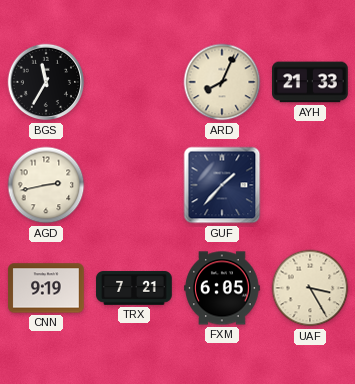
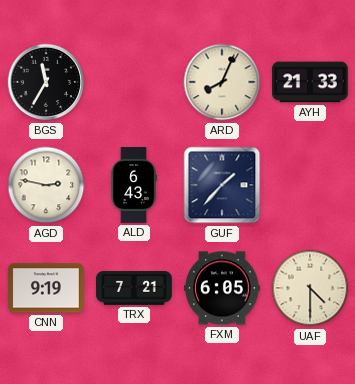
AGD: 2:43 -> 2:47
ALD: none -> 6:43
UAF: 3:25 -> 4:30
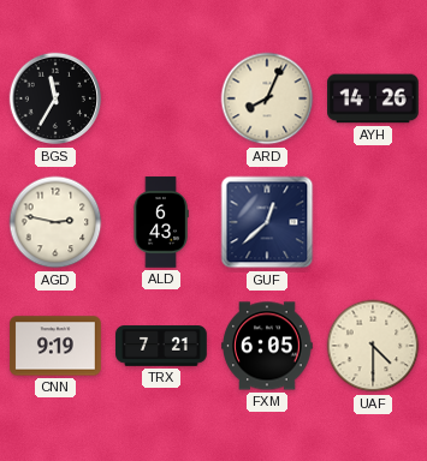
AYH: 21:33 -> 14:26
GUF: 1:37 -> 12:38
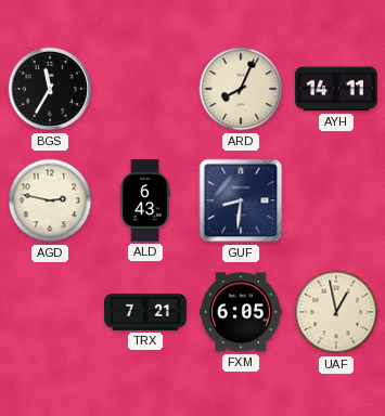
AYH: 14:26 -> 14:11
GUF: 12:38 -> 8:31
CNN: 9:19 -> none
UAF: 4:30 -> 12:58
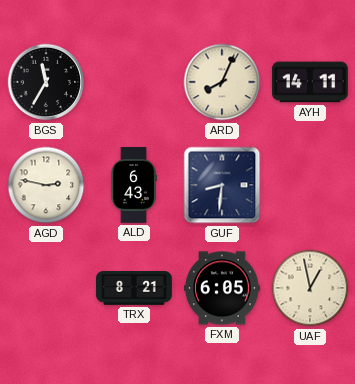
TRX: 7:21 -> 8:21
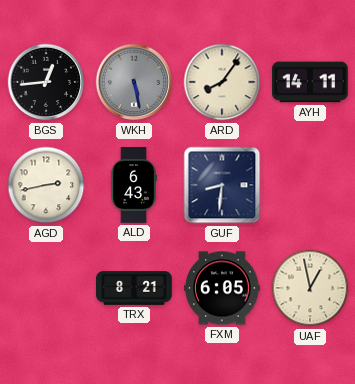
BGS: 11:35 -> 12:44
WKH: none -> 5:28
ARD: 8:04 -> 8:06
AGD: 2:47 -> 2:43
